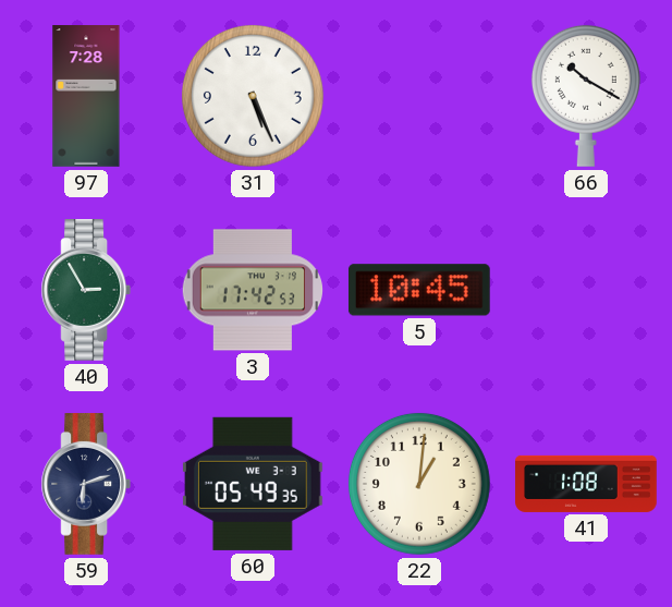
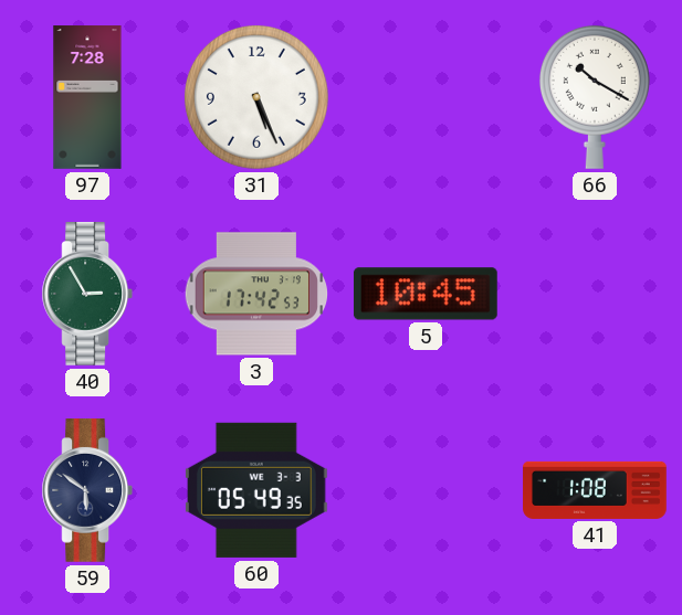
59: 6:12 -> 5:51
22: 1:01 -> none
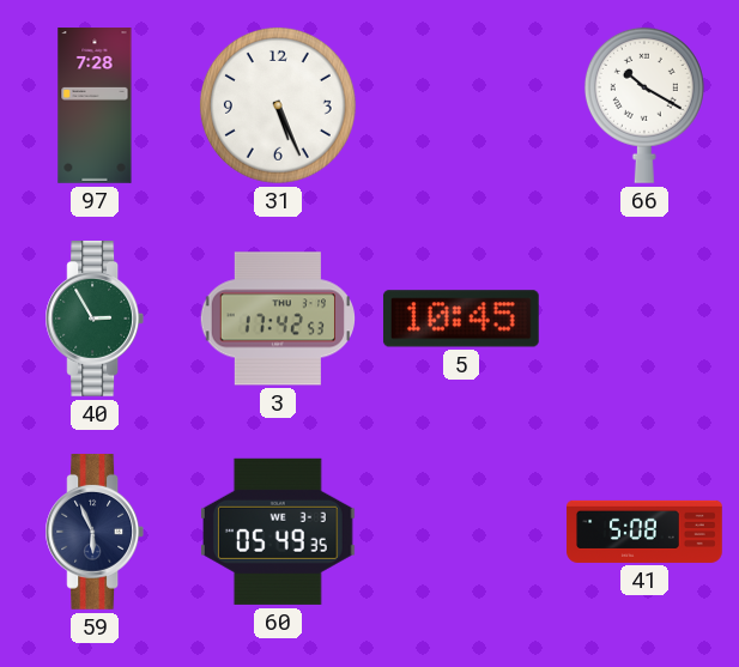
59: 5:51 -> 5:56
41: 1:08 -> 5:08
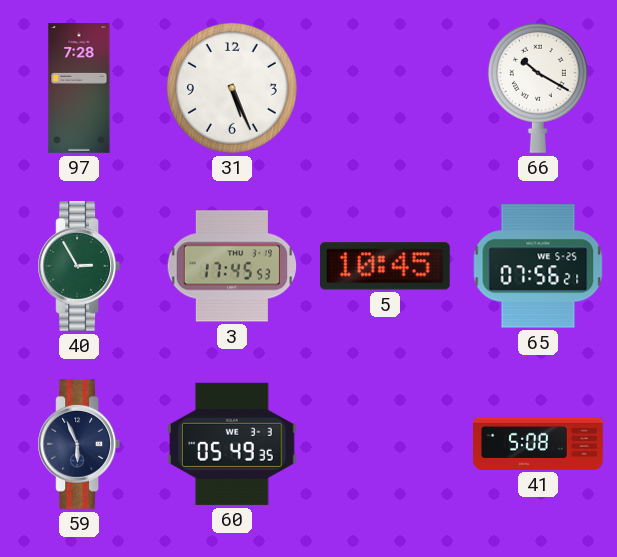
3: 17:42 -> 17:45
65: none -> 07:56
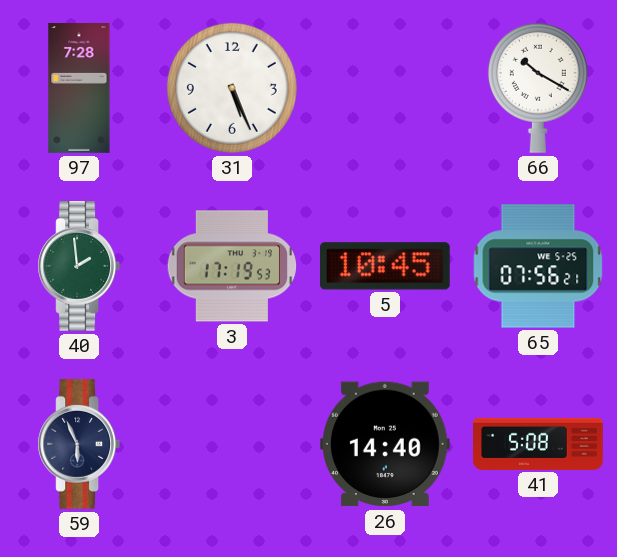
40: 2:55 -> 1:59
3: 17:45 -> 17:19
60: 05:49 -> none
26: none -> 14:40
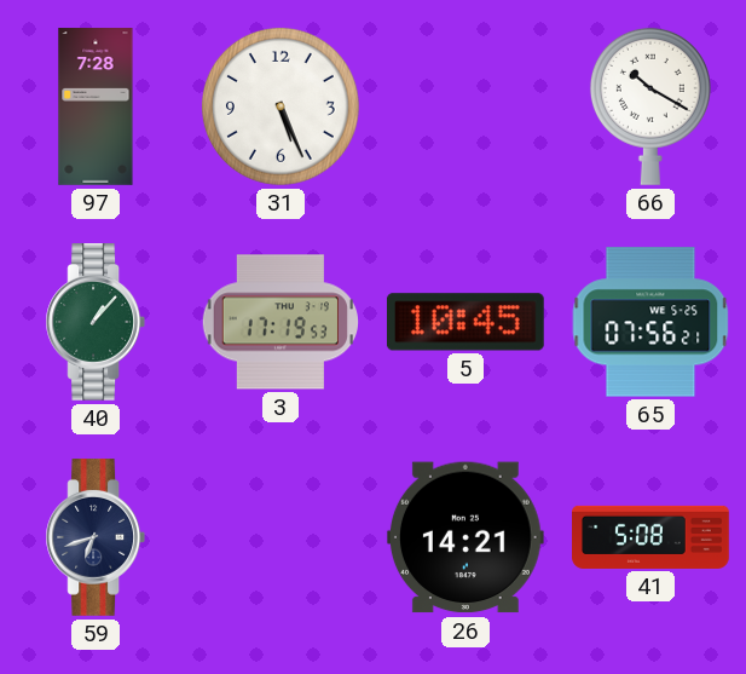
40: 1:59 -> 1:07
59: 5:56 -> 6:42
26: 14:40 -> 14:21
